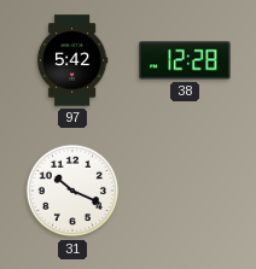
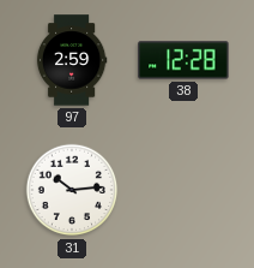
97: 5:42 -> 2:59
31: 10:19 -> 10:14
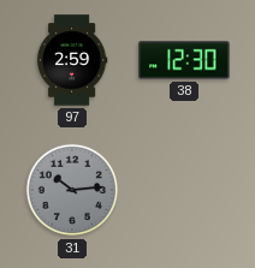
38: 12:28 -> 12:30
31 dial: white -> grey
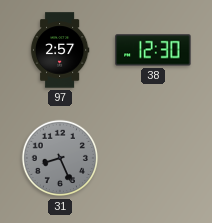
97: 2:59 -> 2:57
31: 10:14 -> 8:26
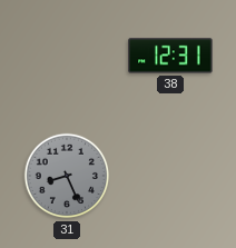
97: 2:57 -> none
38: 12:30 -> 12:31
